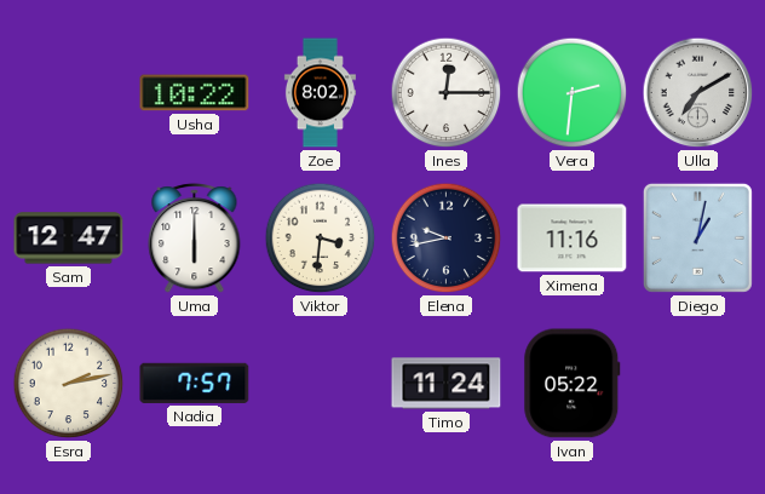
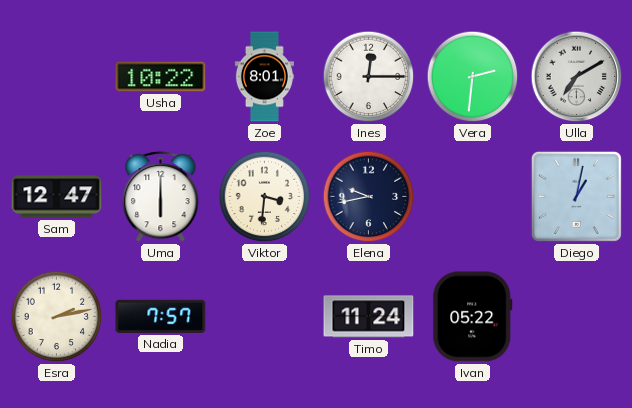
Zoe: 8:02 -> 8:01
Ximena: 11:16 -> none
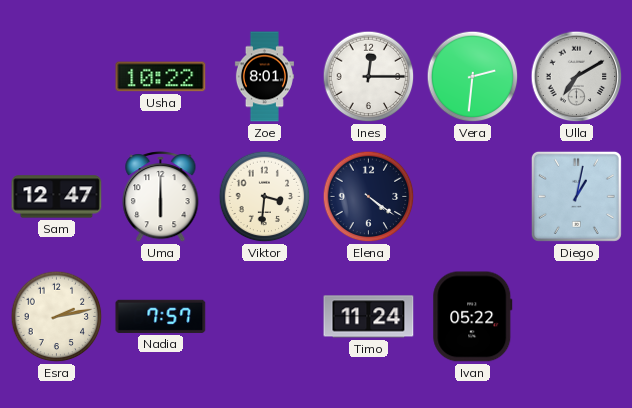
Elena: 9:43 -> 4:21
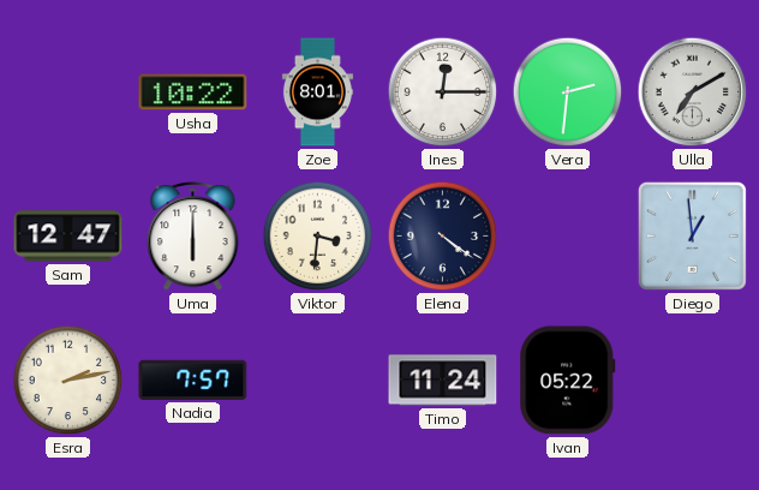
Diego: 1:02 -> 12:59
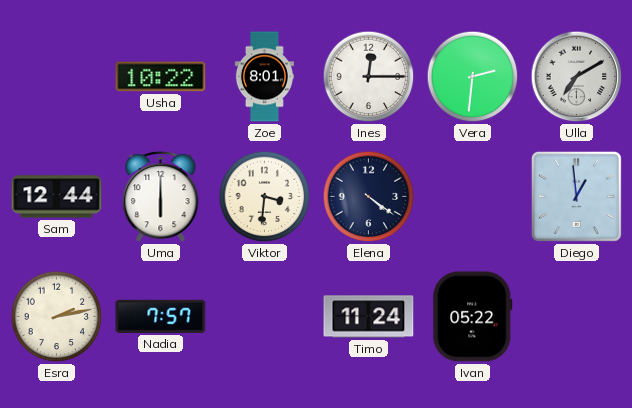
Sam: 12:47 -> 12:44
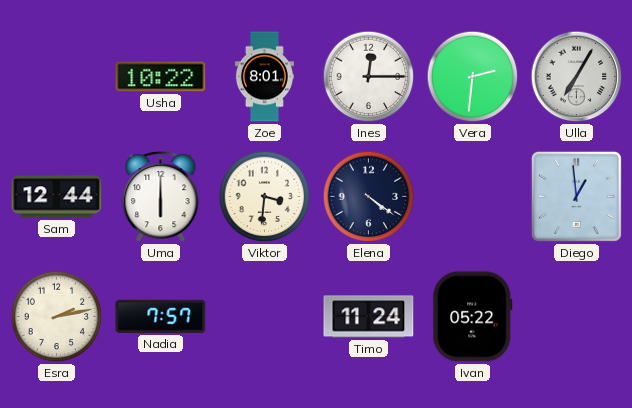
Ulla: 7:10 -> 7:05
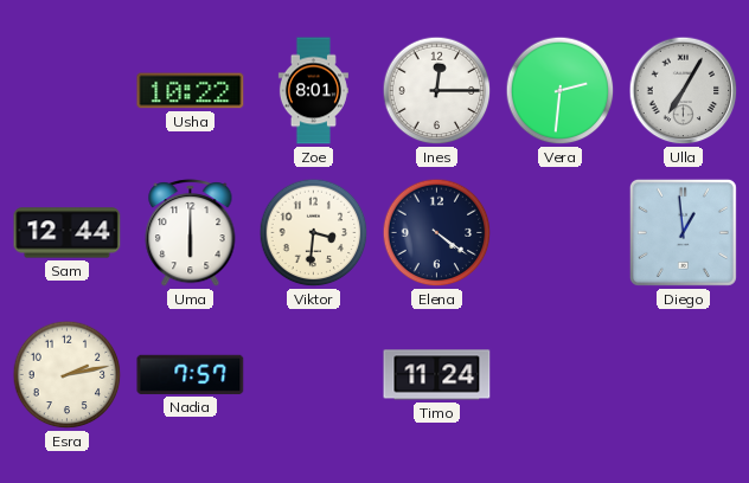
Ivan: 05:22 -> none
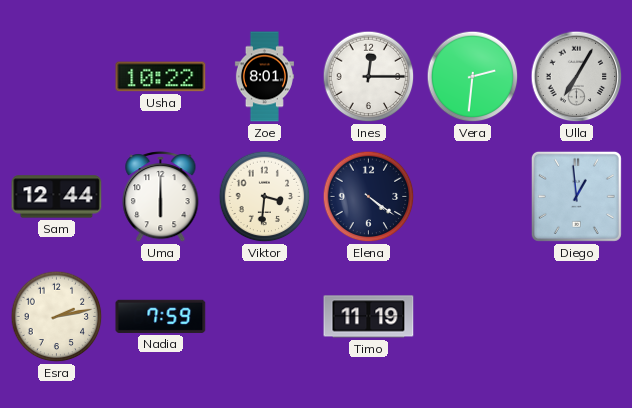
Nadia: 7:57 -> 7:59
Timo: 11:24 -> 11:19
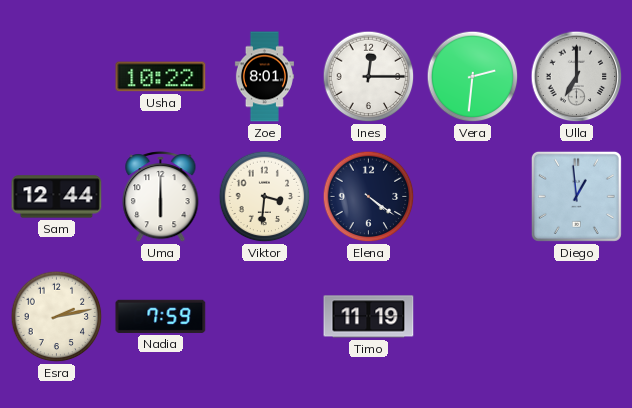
Ulla: 7:05 -> 7:00
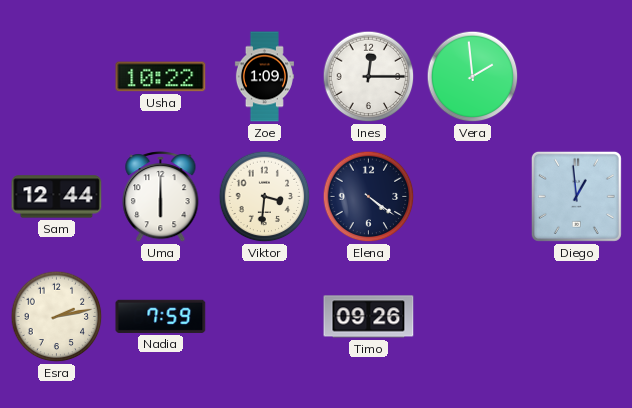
Zoe: 8:01 -> 1:09
Vera: 2:31 -> 1:59
Ulla: 7:00 -> none
Timo: 11:19 -> 09:26
